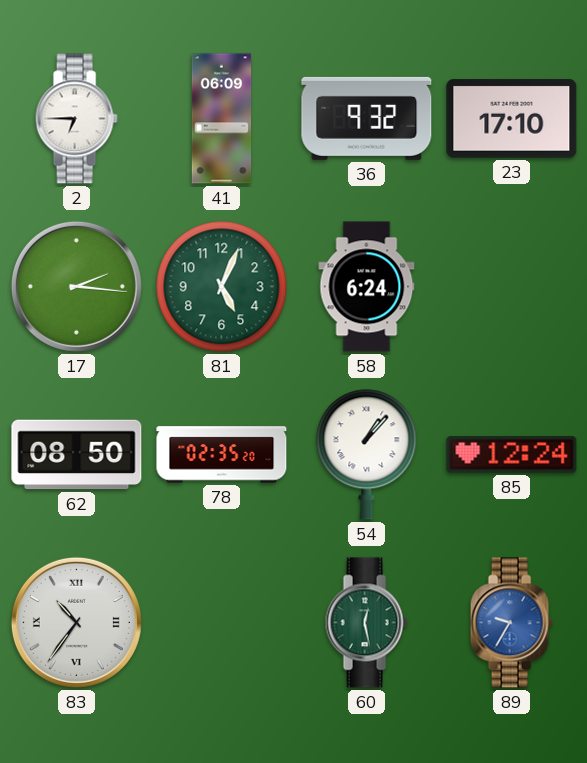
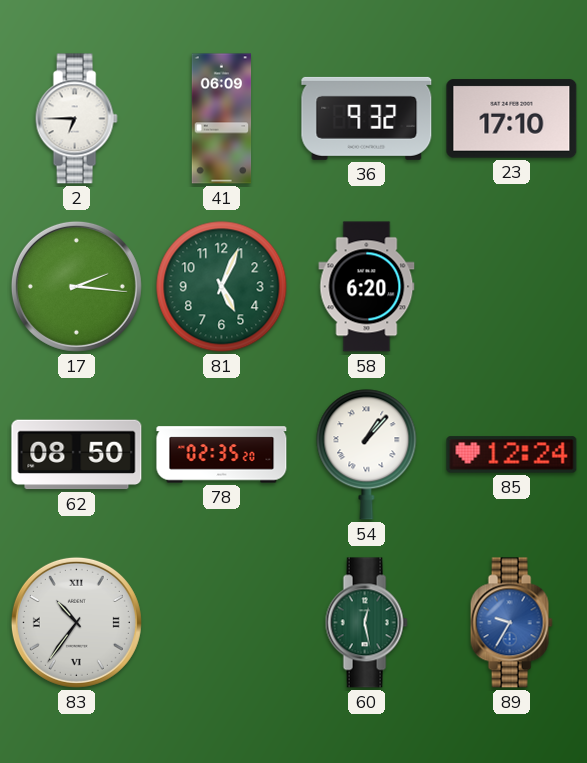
58: 6:24 -> 6:20
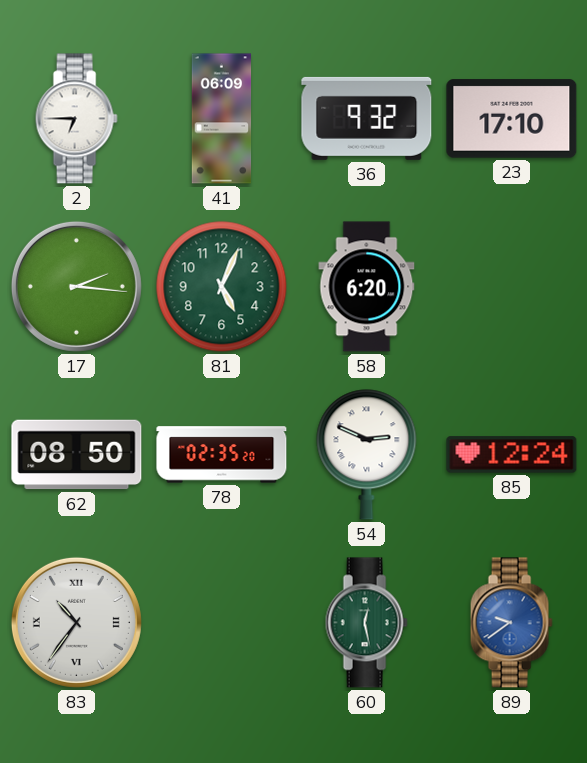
54: 1:07 -> 2:49
89: 9:35 -> 9:39
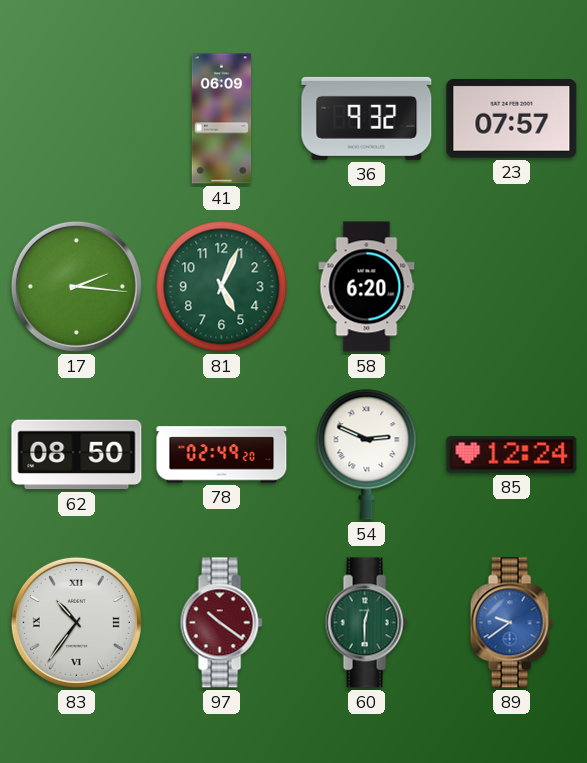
2: 6:45 -> none
23: 17:10 -> 07:57
78: 02:35 -> 02:49
97: none -> 10:21
60: 12:28 -> 12:30
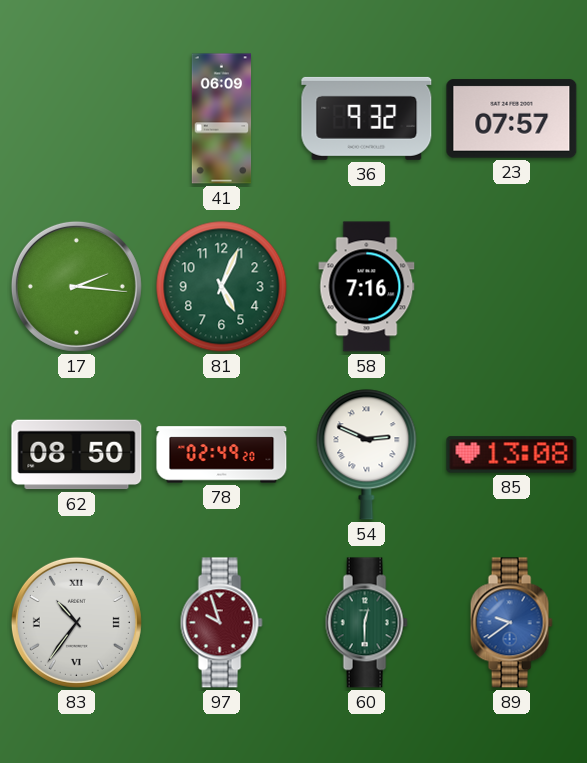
58: 6:20 -> 7:16
85: 12:24 -> 13:08
97: 10:21 -> 9:57
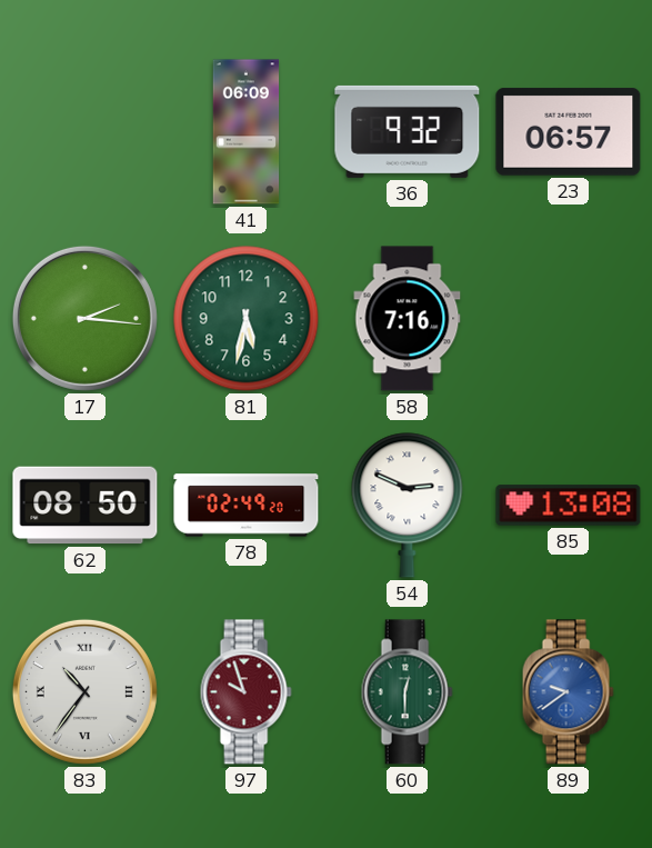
23: 07:57 -> 06:57
81: 5:04 -> 5:32
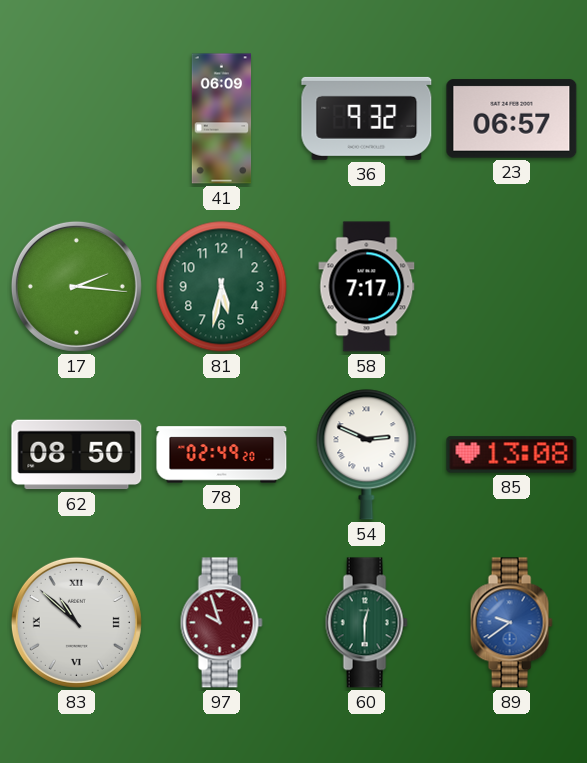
58: 7:16 -> 7:17
83: 10:36 -> 10:52
